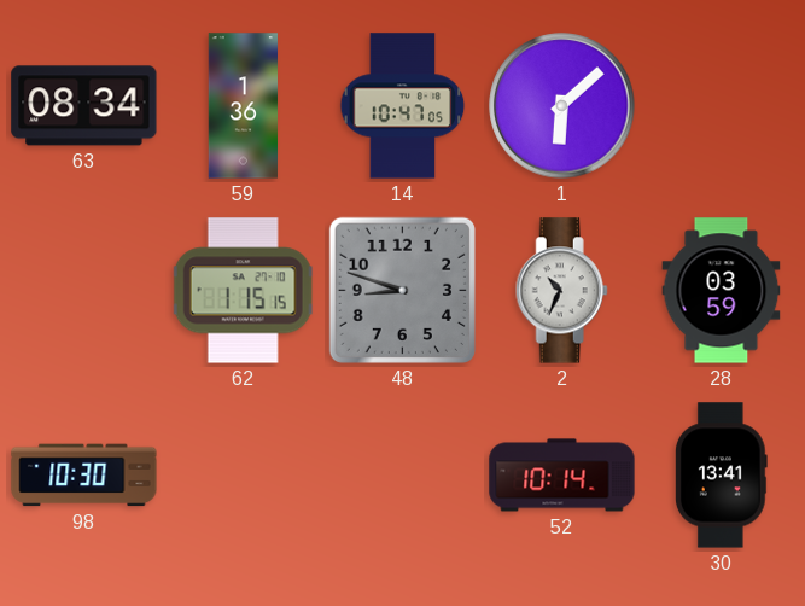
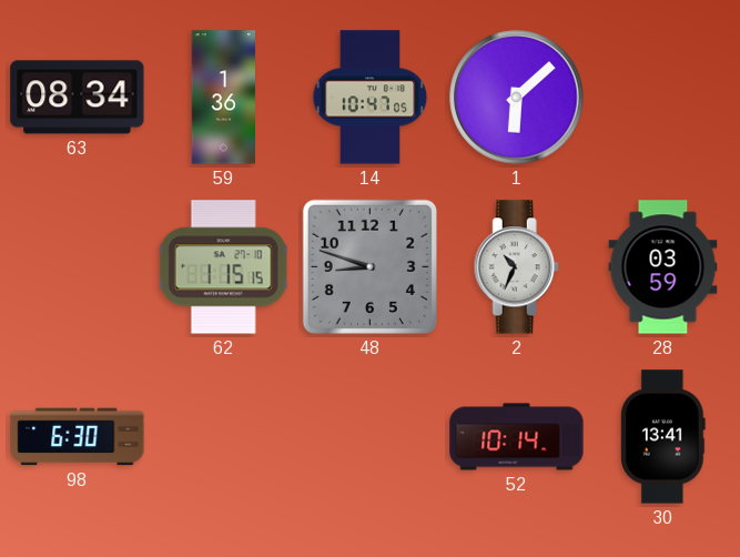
98: 10:30 -> 6:30
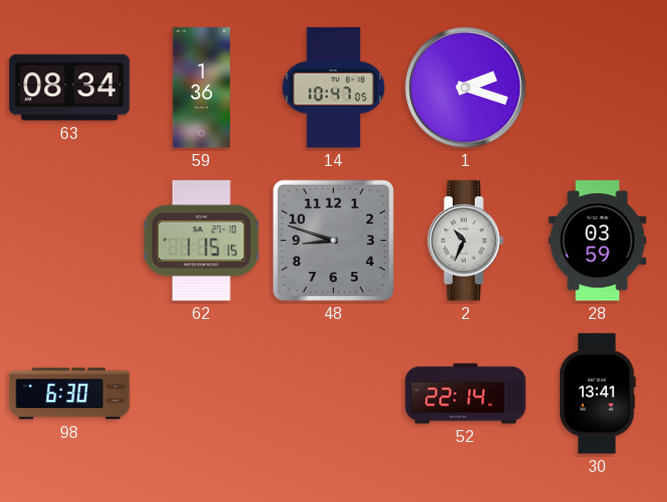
1: 6:08 -> 2:18
52: 10:14 -> 22:14
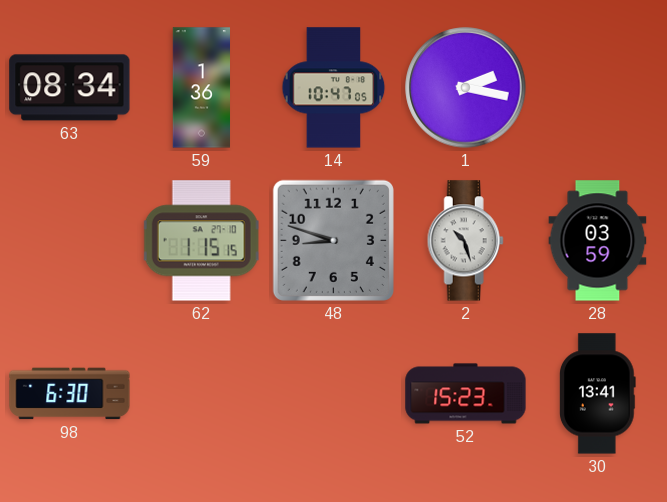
1: 2:18 -> 2:17
2: 10:34 -> 10:27
52: 22:14 -> 15:23
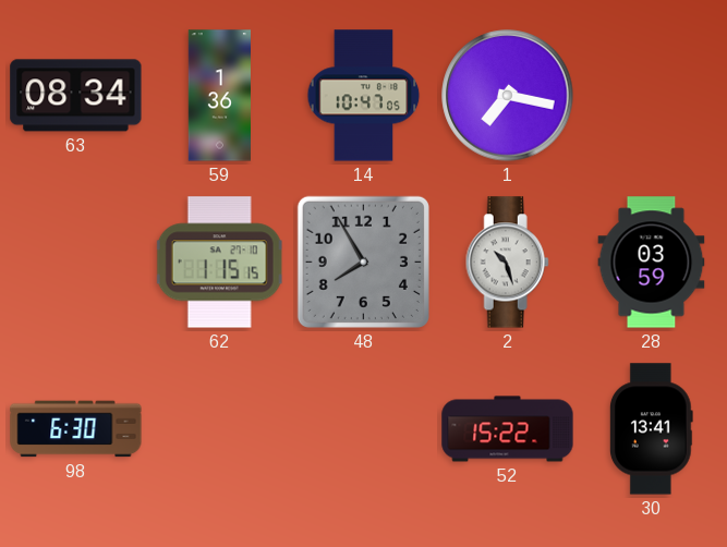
1: 2:17 -> 7:17
48: 8:48 -> 7:55
52: 15:23 -> 15:22
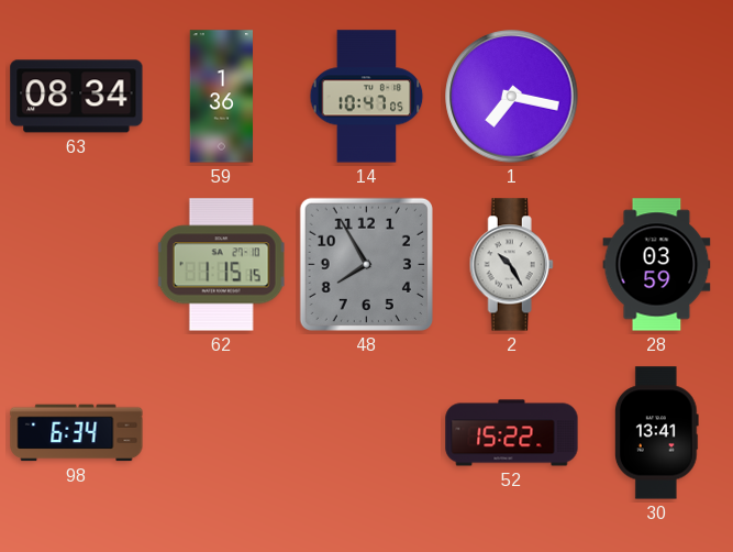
2: 10:27 -> 10:25
98: 6:30 -> 6:34
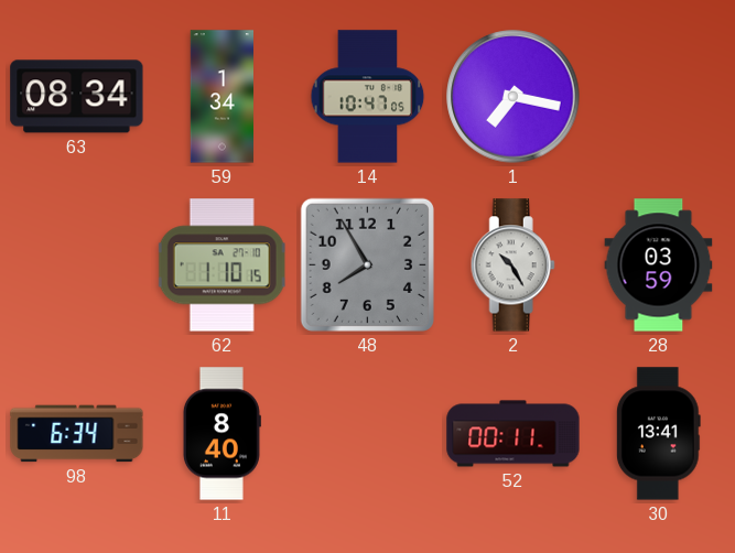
59: 1:36 -> 1:34
62: 1:15 -> 1:10
11: none -> 8:40
52: 15:22 -> 00:11
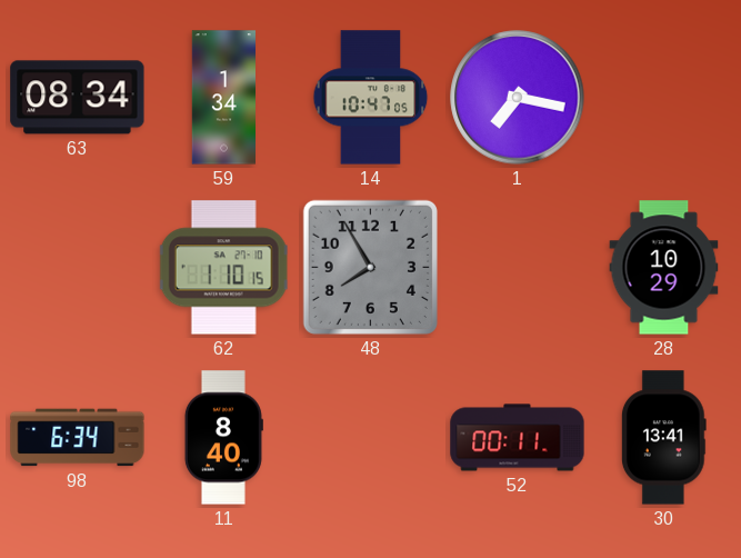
2: 10:25 -> none
28: 03:59 -> 10:29
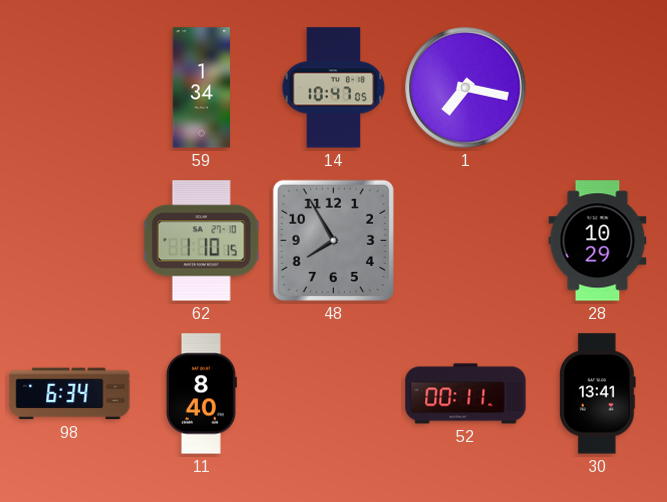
63: 08:34 -> none
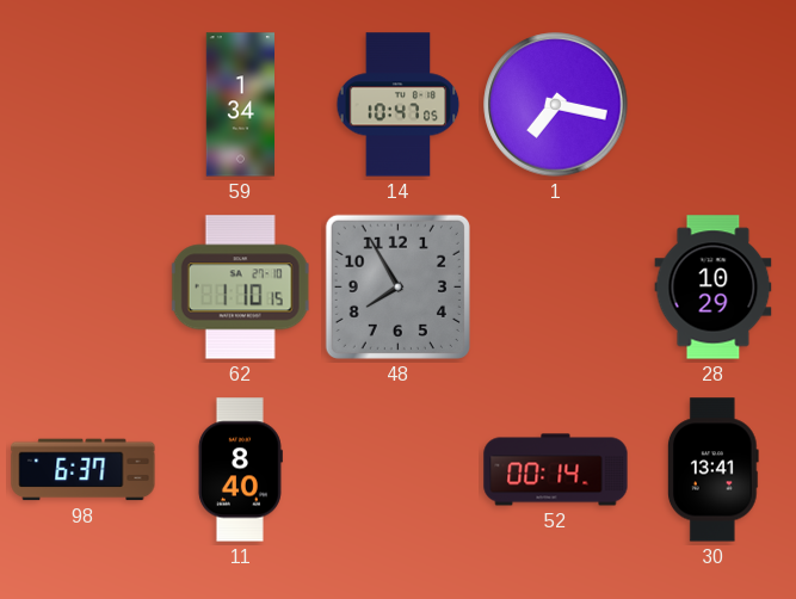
98: 6:34 -> 6:37
52: 00:11 -> 00:14
